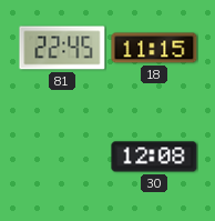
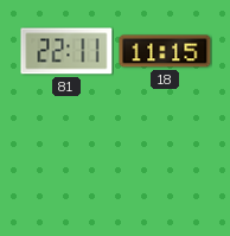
81: 22:45 -> 22:11
30: 12:08 -> none
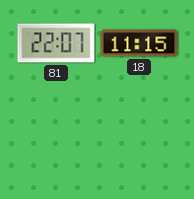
81: 22:11 -> 22:07
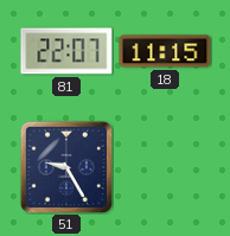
51: none -> 9:25
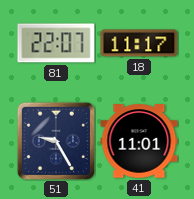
18: 11:15 -> 11:17
41: none -> 11:01
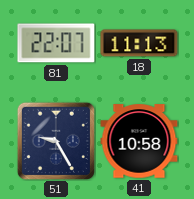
18: 11:17 -> 11:13
41: 11:01 -> 10:58
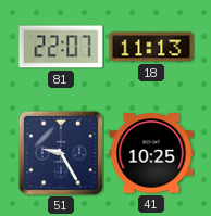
41: 10:58 -> 10:25
